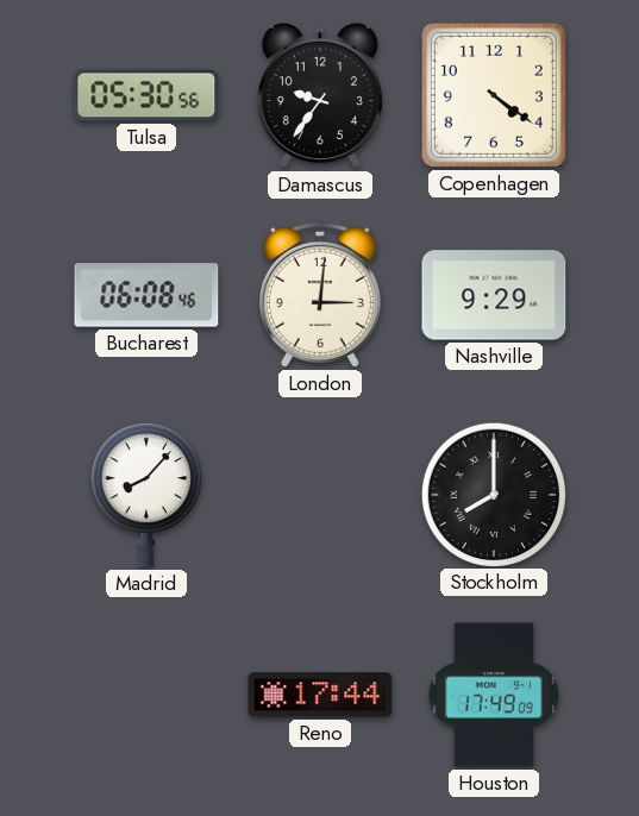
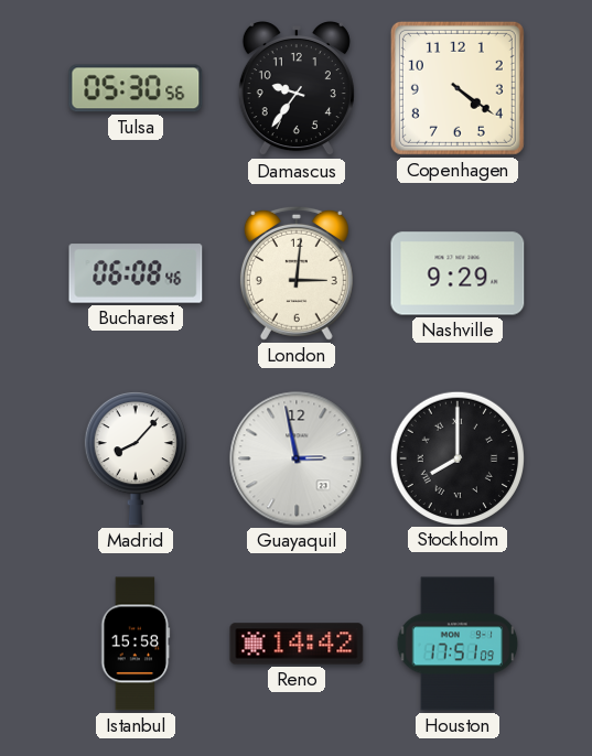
Guayaquil: none -> 2:58
Istanbul: none -> 15:58
Reno: 17:44 -> 14:42
Houston: 17:49 -> 17:51
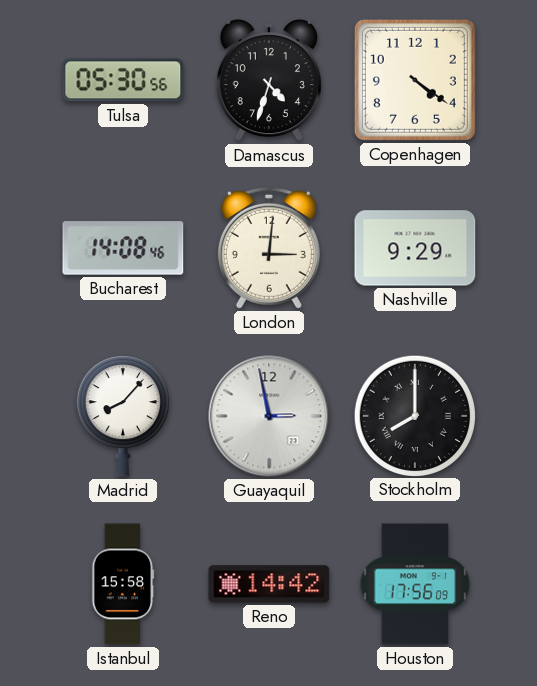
Damascus: 9:36 -> 4:33
Bucharest: 06:08 -> 14:08
Houston: 17:51 -> 17:56
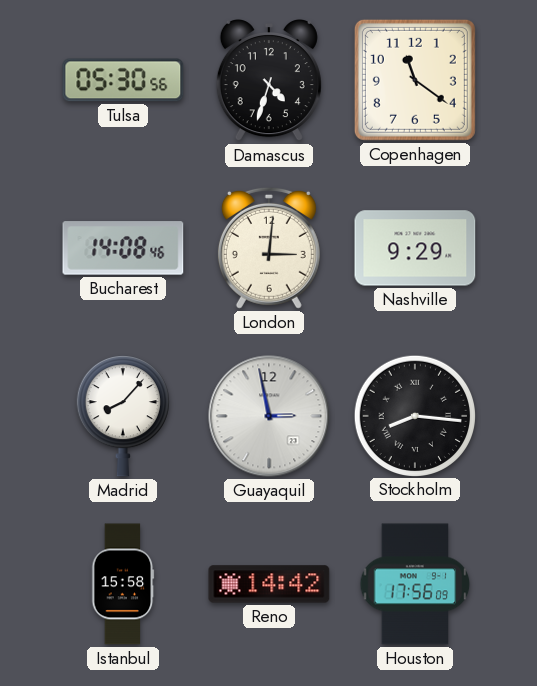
Copenhagen: 4:21 -> 11:21
Stockholm: 8:00 -> 8:16
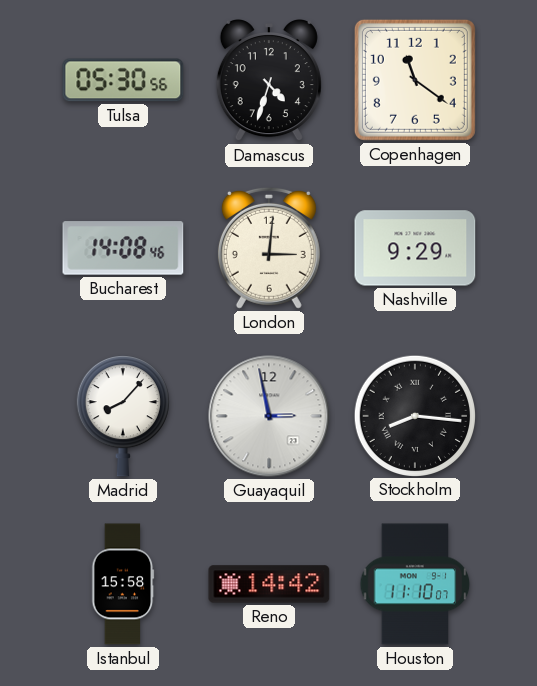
Houston: 17:56 -> 11:10
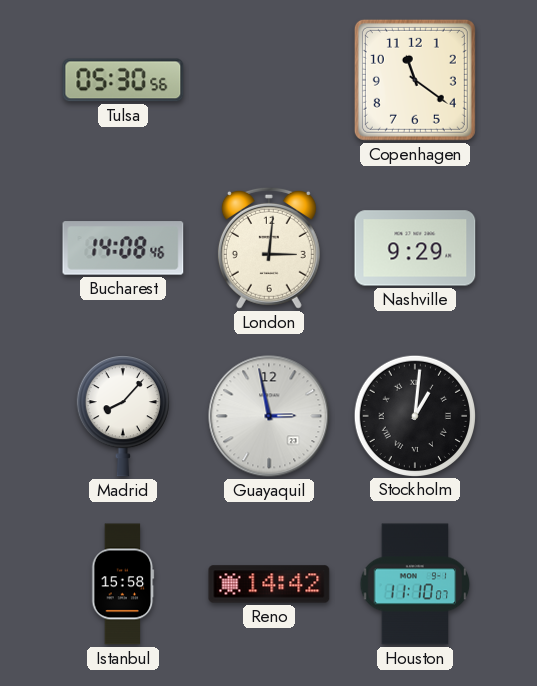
Damascus: 4:33 -> none
Stockholm: 8:16 -> 1:01
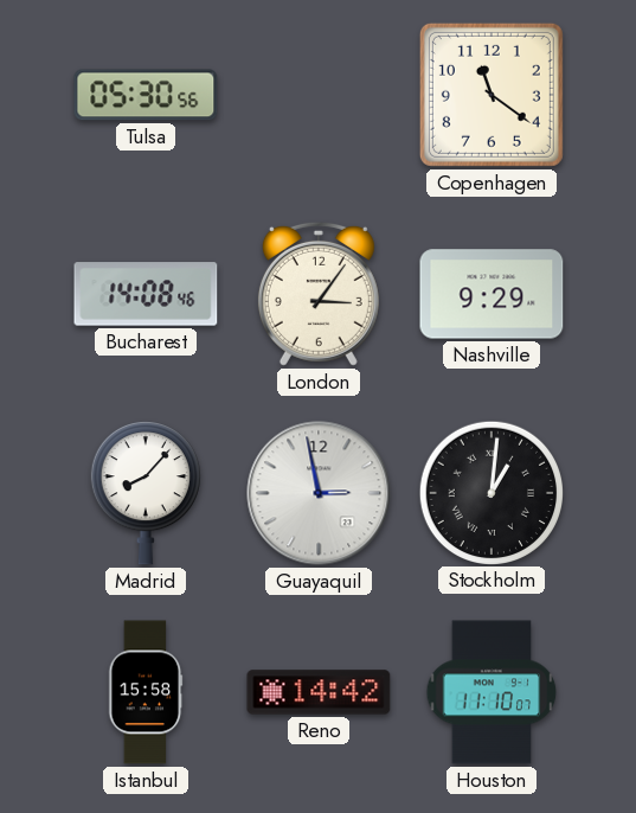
London: 3:01 -> 3:06
